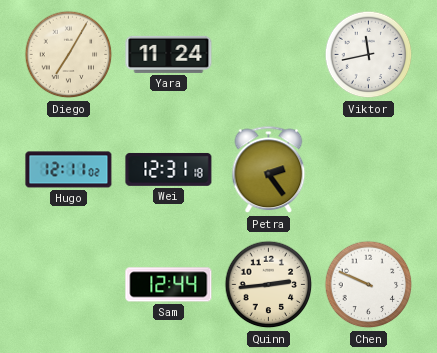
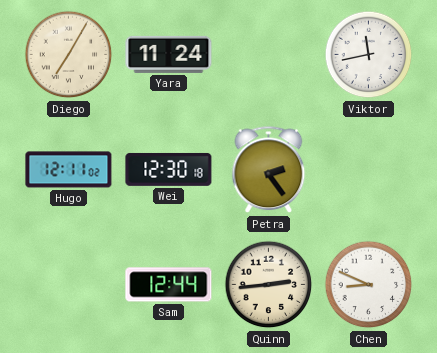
Wei: 12:31 -> 12:30
Chen: 9:49 -> 8:49
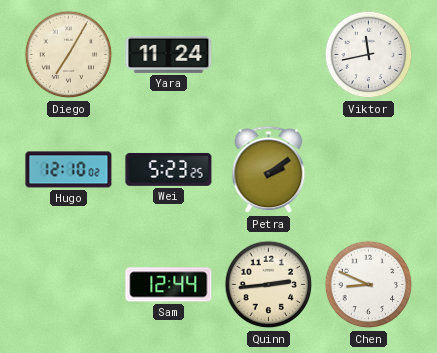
Hugo: 12:11 -> 12:10
Wei: 12:30 -> 5:23
Petra: 2:24 -> 2:09
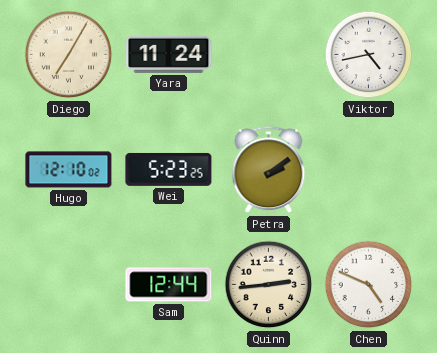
Viktor: 11:43 -> 4:43
Chen: 8:49 -> 4:49
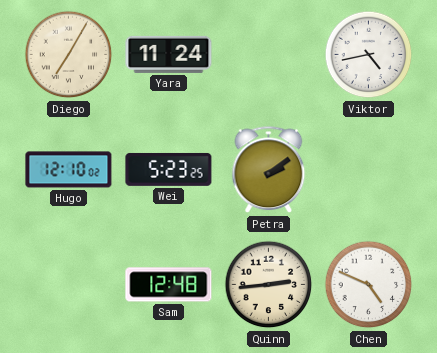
Sam: 12:44 -> 12:48
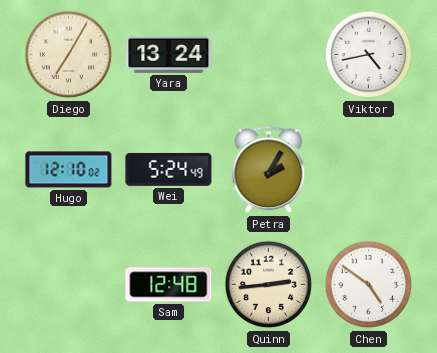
Yara: 11:24 -> 13:24
Wei: 5:23 -> 5:24
Petra: 2:09 -> 2:05
Chen: 4:49 -> 4:51
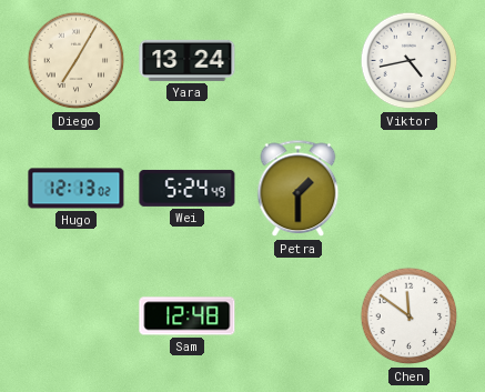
Hugo: 12:10 -> 12:13
Petra: 2:05 -> 1:30
Quinn: 2:44 -> none
Chen: 4:51 -> 11:51
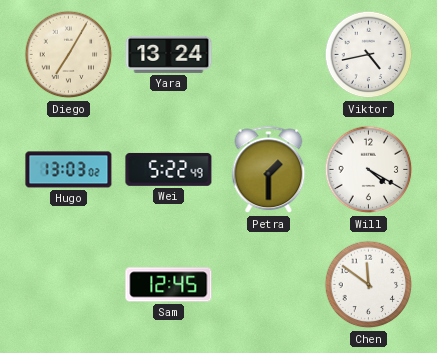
Hugo: 12:13 -> 13:03
Wei: 5:24 -> 5:22
Will: none -> 4:20
Sam: 12:48 -> 12:45
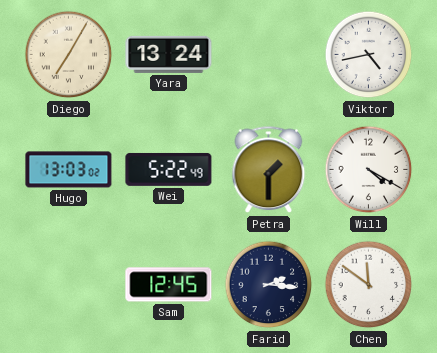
Farid: none -> 2:16
